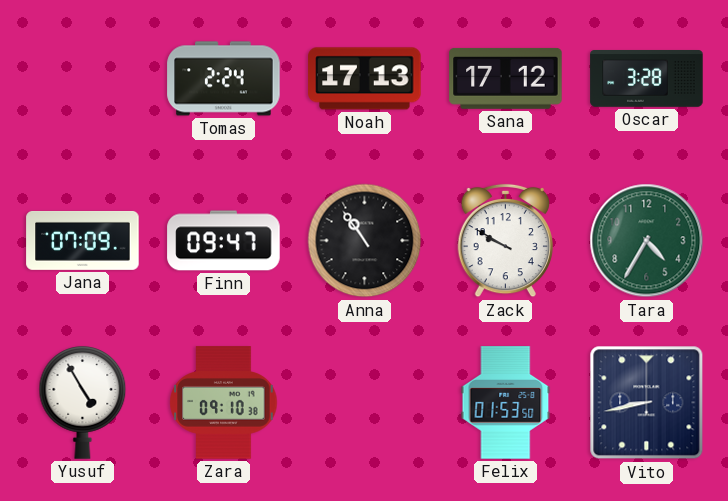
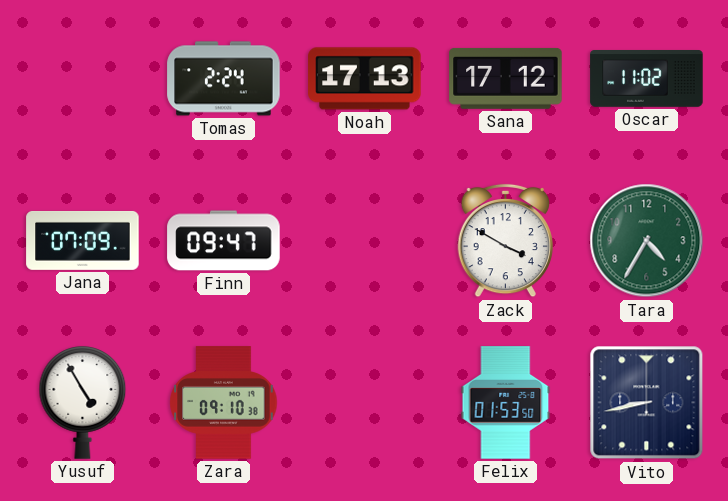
Oscar: 3:28 -> 11:02
Anna: 10:54 -> none
Zack: 9:50 -> 3:50
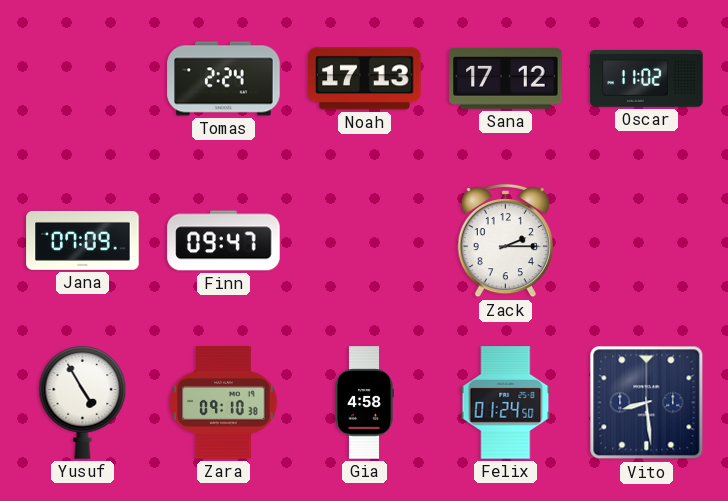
Zack: 3:50 -> 2:15
Tara: 4:35 -> none
Gia: none -> 4:58
Felix: 01:53 -> 01:24
Vito: 8:43 -> 8:29
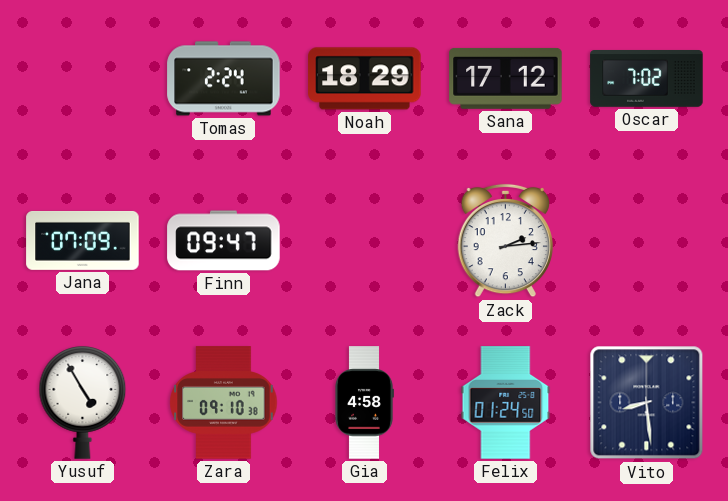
Noah: 17:13 -> 18:29
Oscar: 11:02 -> 7:02
Zack: 2:15 -> 2:14
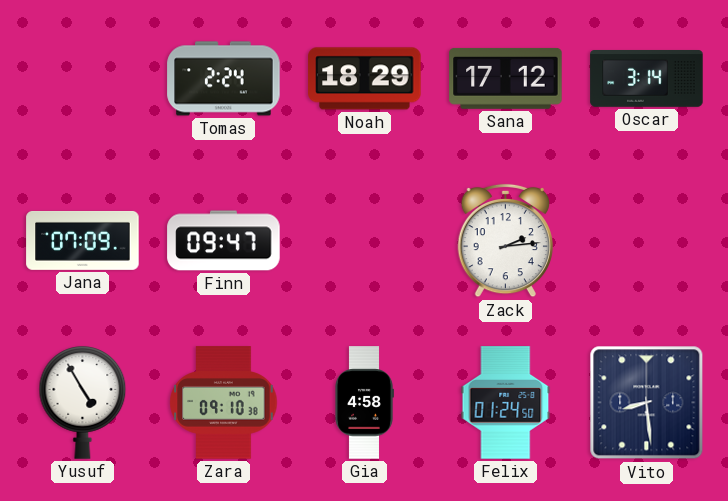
Oscar: 7:02 -> 3:14
